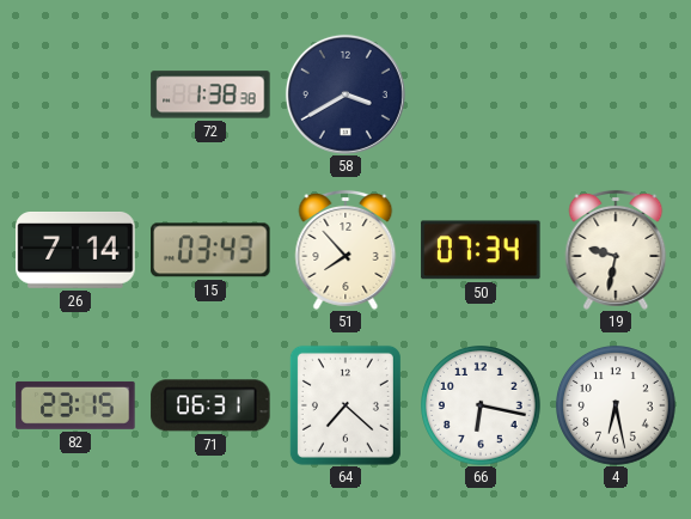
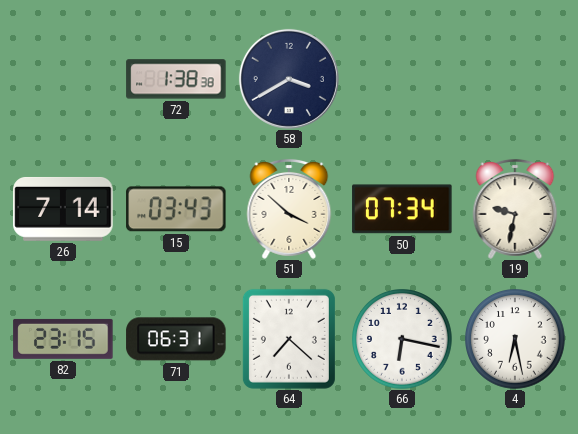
51: 7:53 -> 3:52
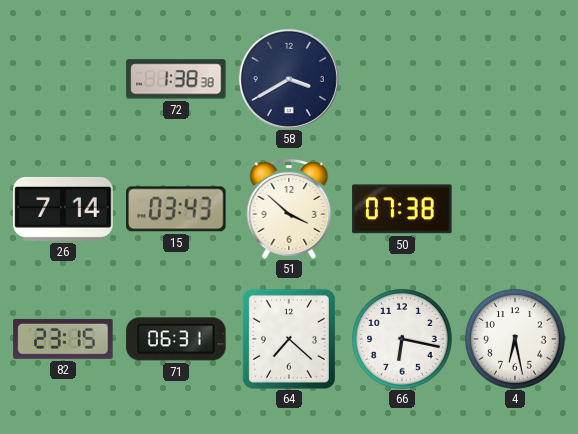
50: 07:34 -> 07:38
19: 9:32 -> none
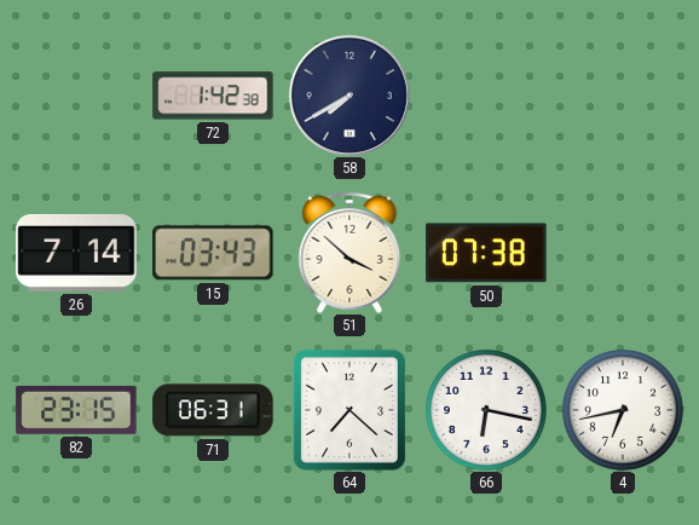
72: 1:38 -> 1:42
58: 3:40 -> 7:40
4: 6:28 -> 6:43
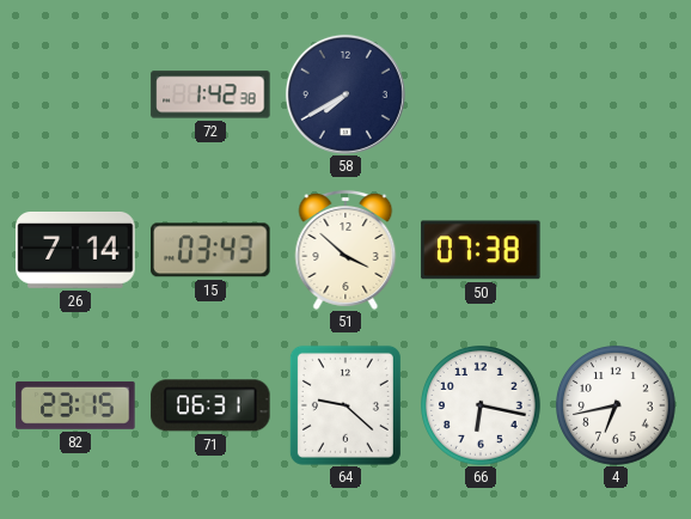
64: 7:22 -> 9:22
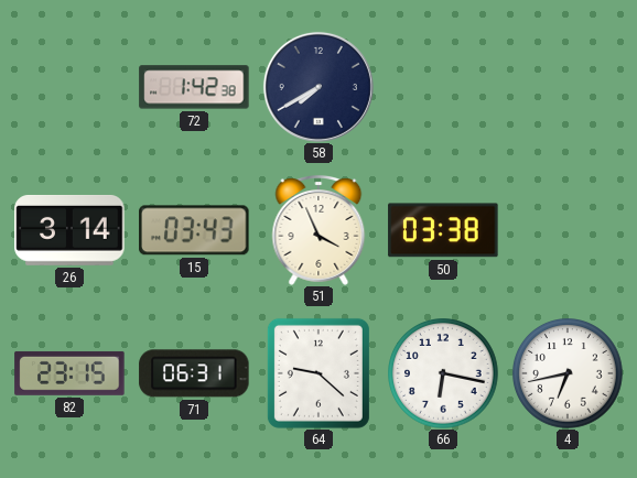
26: 7:14 -> 3:14
51: 3:52 -> 3:56
50: 07:38 -> 03:38
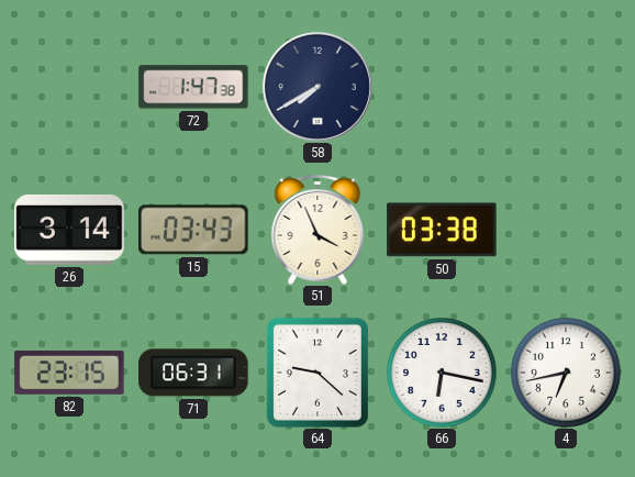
72: 1:42 -> 1:47
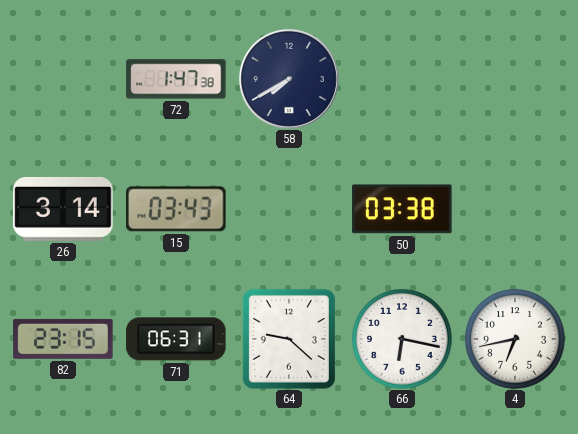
51: 3:56 -> none
